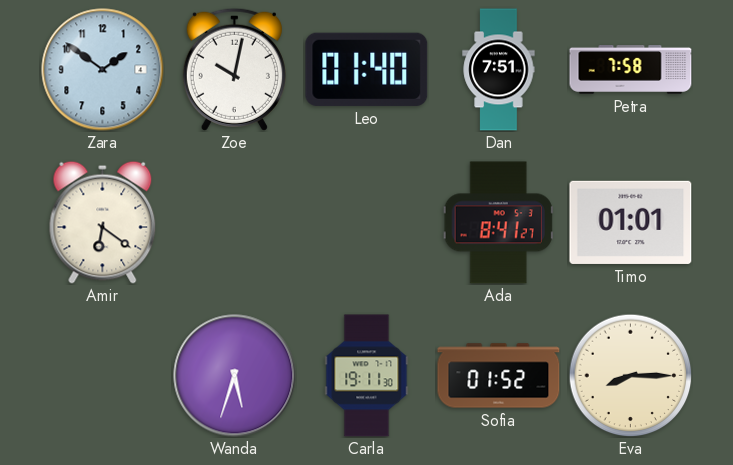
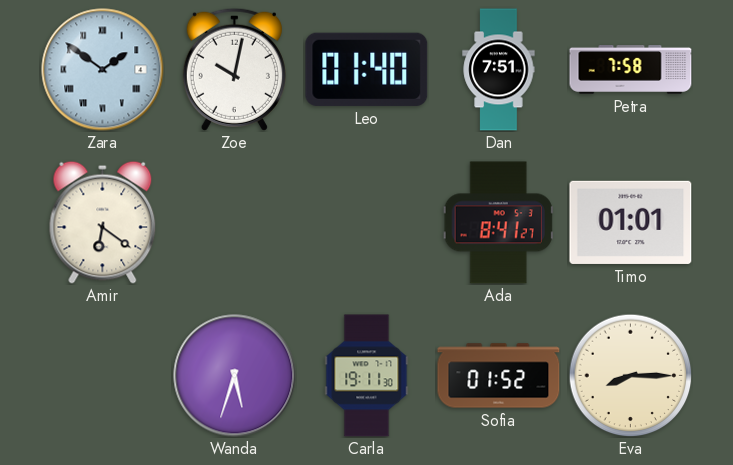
Zara numerals: Arabic -> Roman
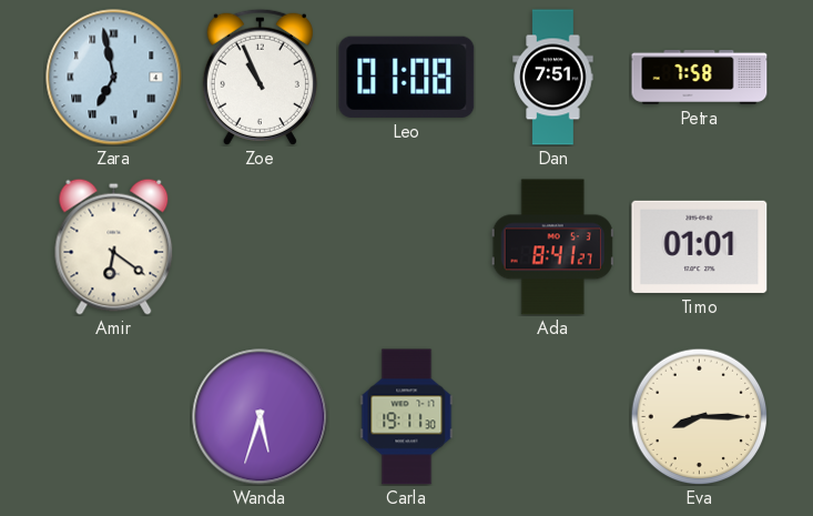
Zara: 1:51 -> 6:58
Zoe: 10:02 -> 10:56
Leo: 01:40 -> 01:08
Sofia: 01:52 -> none
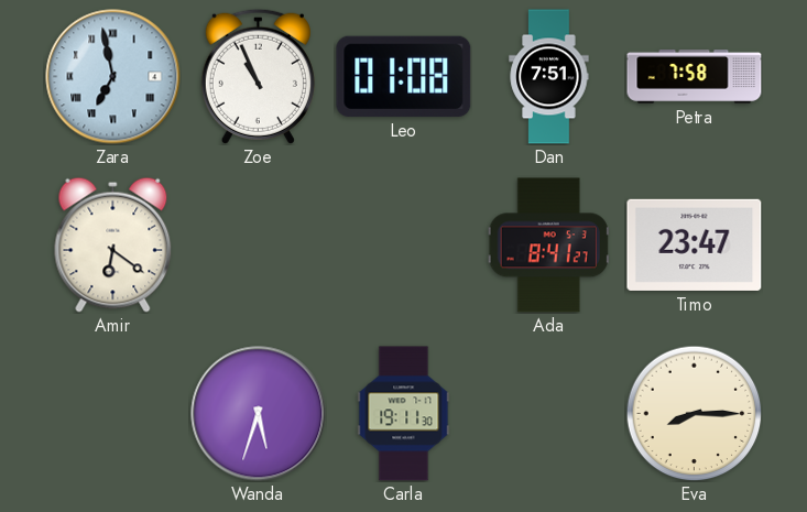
Timo: 01:01 -> 23:47
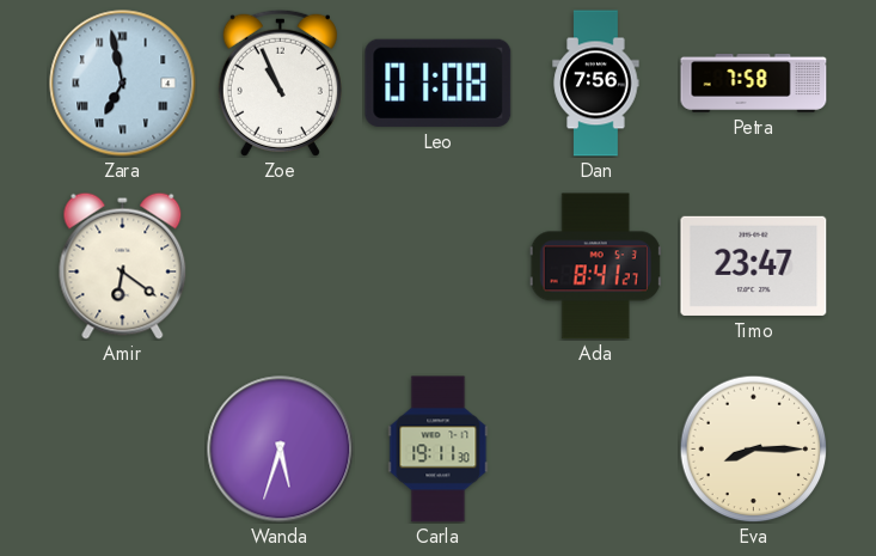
Dan: 7:51 -> 7:56
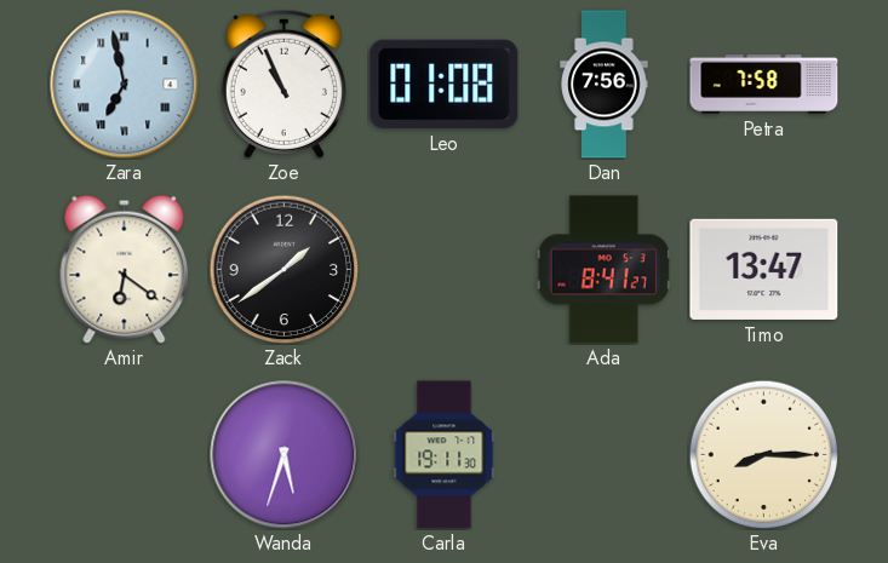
Zack: none -> 1:39
Timo: 23:47 -> 13:47
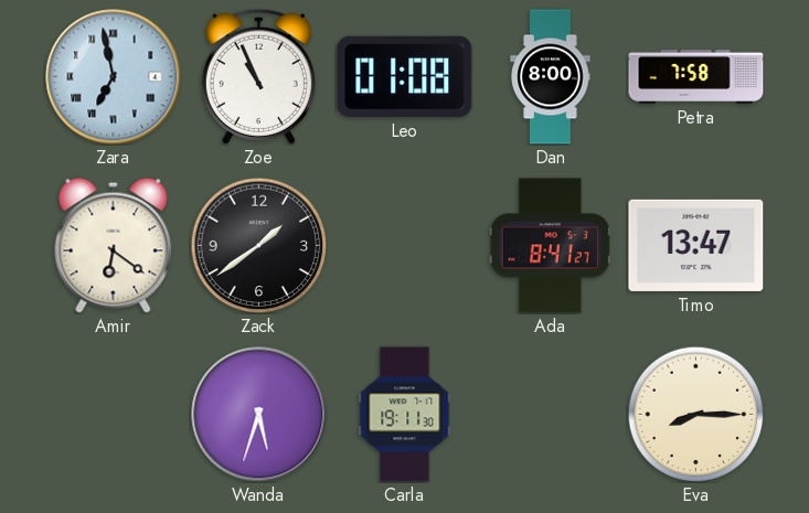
Dan: 7:56 -> 8:00
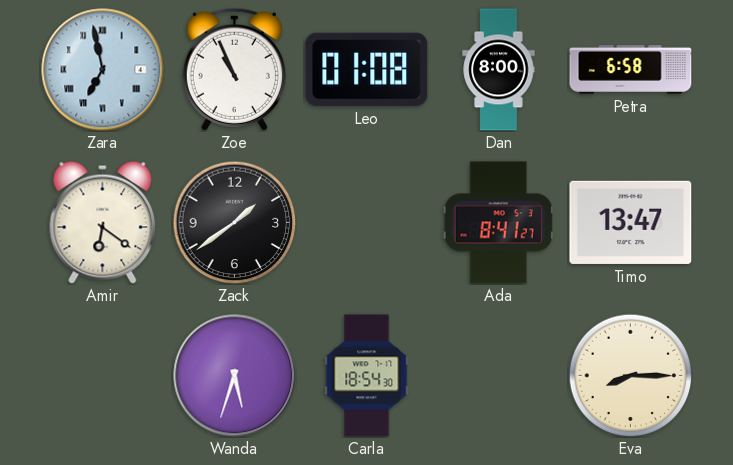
Petra: 7:58 -> 6:58
Carla: 19:11 -> 18:54
